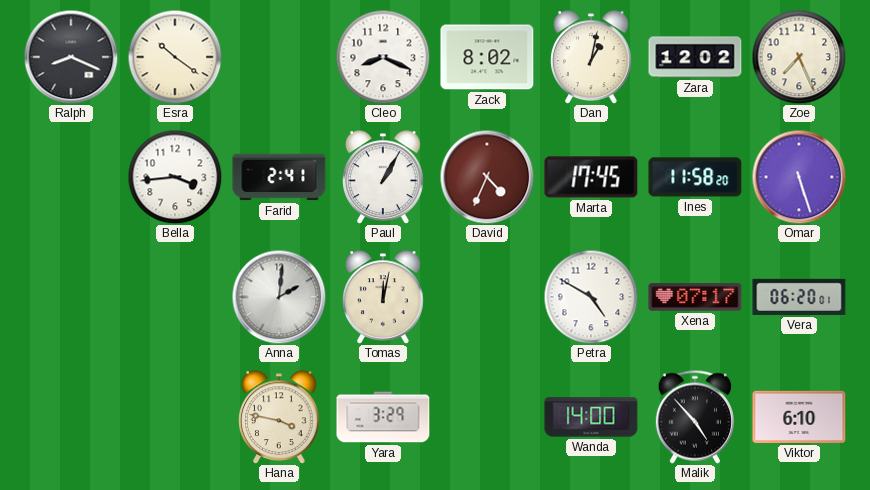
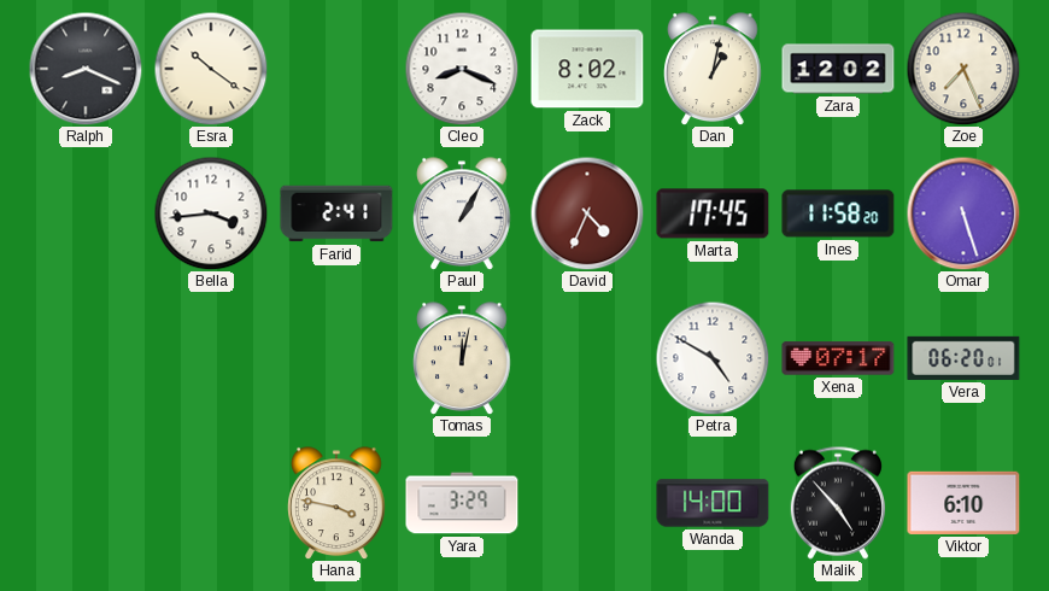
Anna: 2:01 -> none
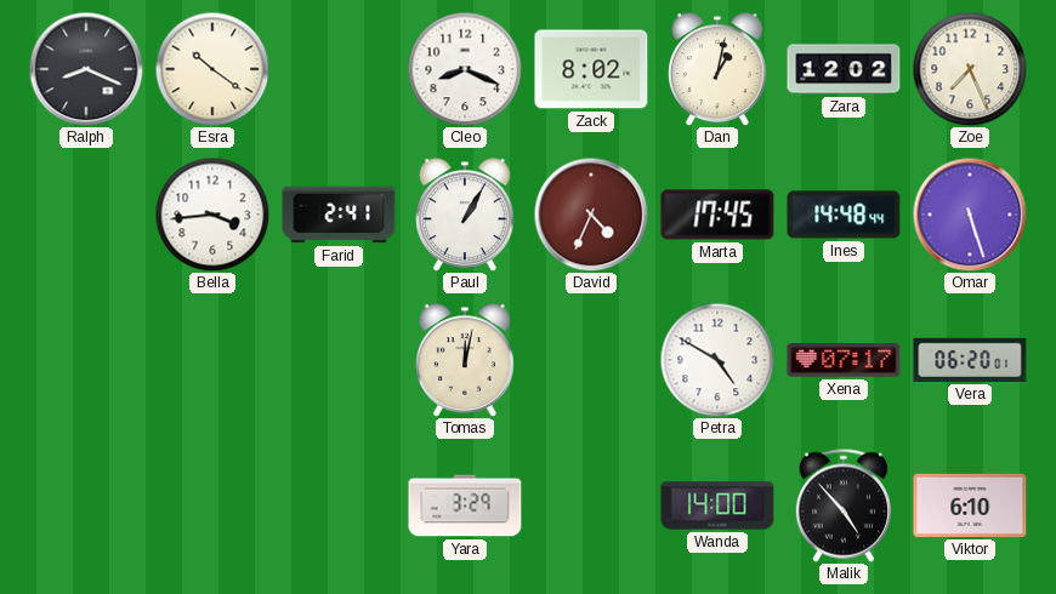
Ines: 11:58 -> 14:48
Hana: 3:47 -> none
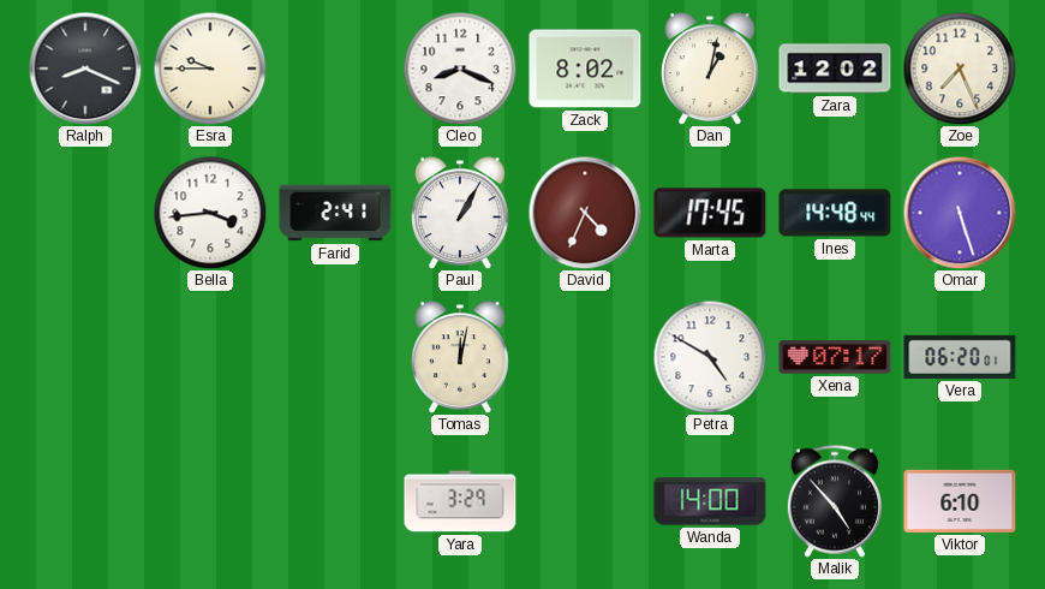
Esra: 10:21 -> 9:45
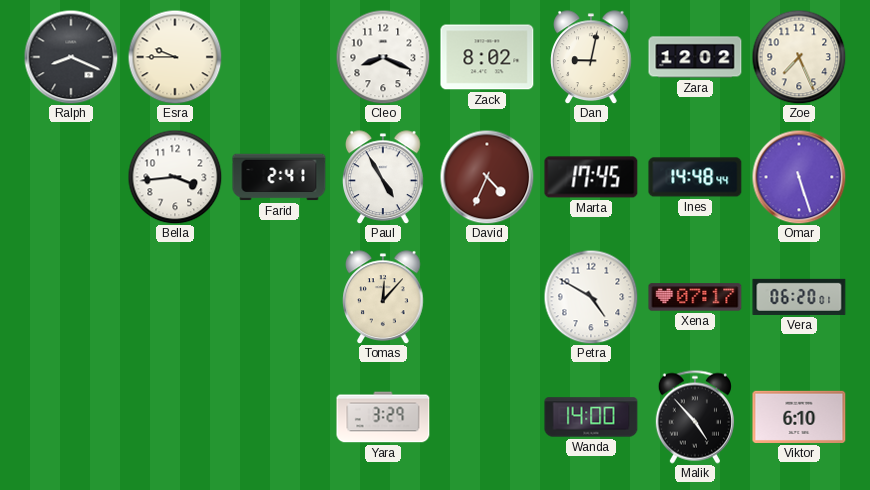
Dan: 1:02 -> 9:02
Paul: 1:05 -> 4:55
Tomas: 12:02 -> 12:07
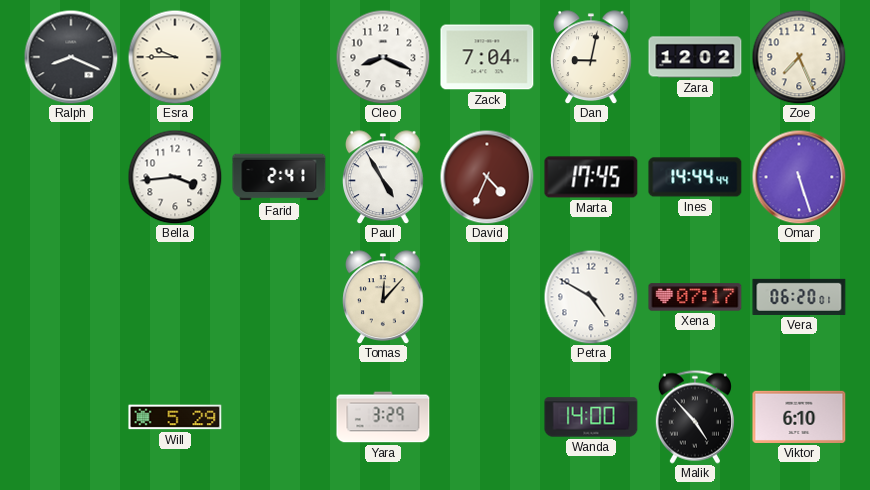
Zack: 8:02 -> 7:04
Ines: 14:48 -> 14:44
Will: none -> 5:29
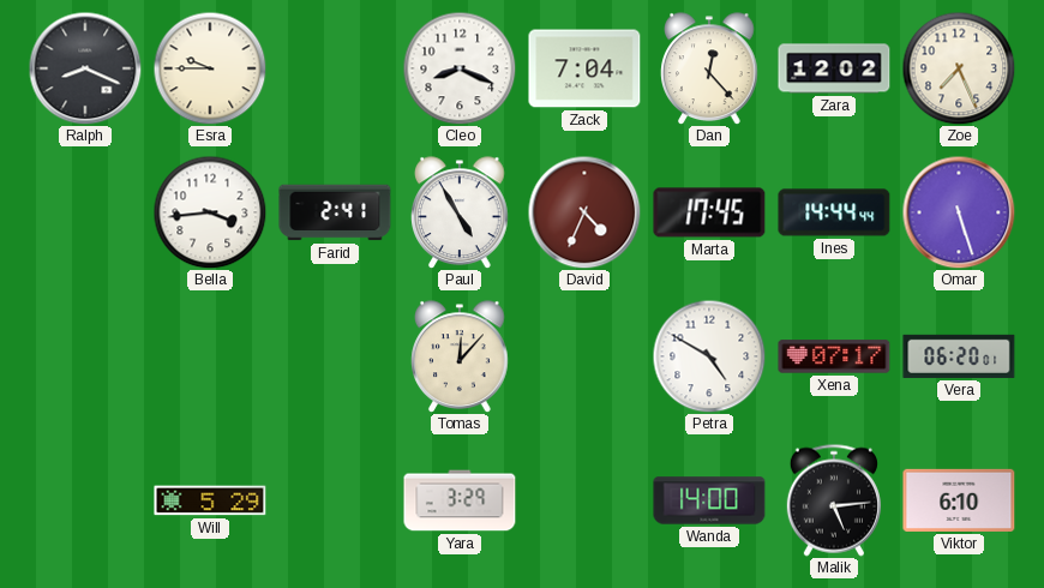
Dan: 9:02 -> 12:23
Malik: 4:53 -> 5:14
